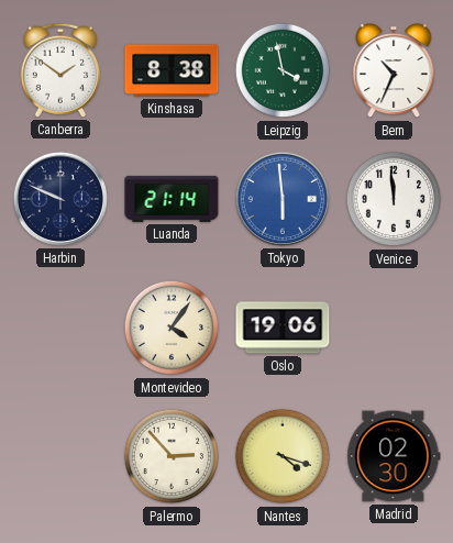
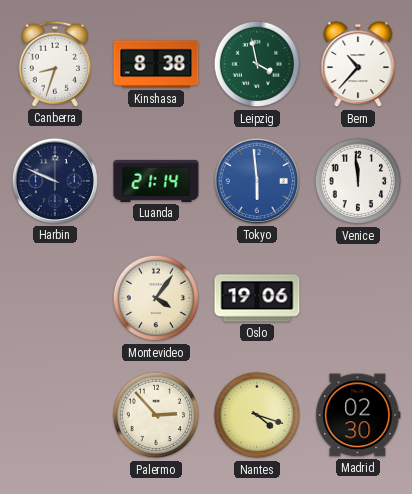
Canberra: 1:51 -> 8:33
Bern: 10:34 -> 10:37
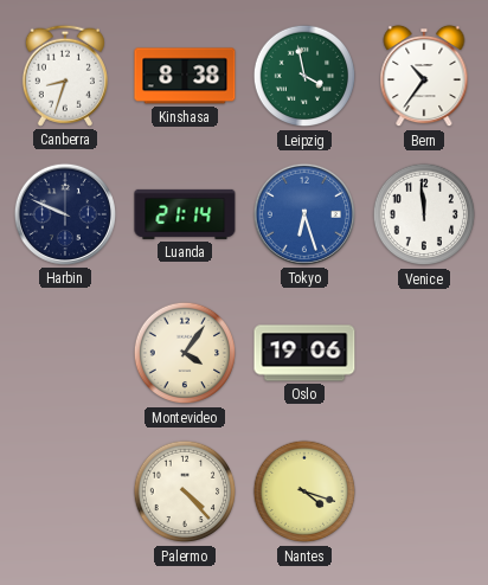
Bern: 10:37 -> 10:36
Tokyo: 5:59 -> 6:27
Palermo: 2:53 -> 4:23
Madrid: 02:30 -> none
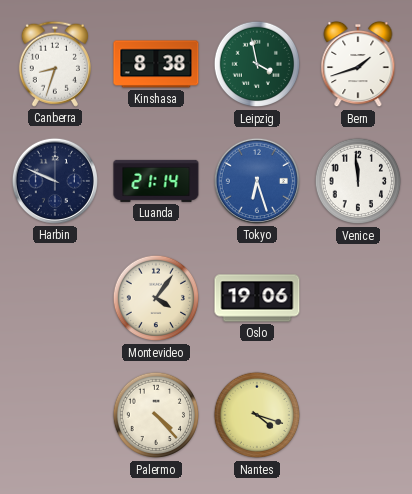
Bern: 10:36 -> 1:42
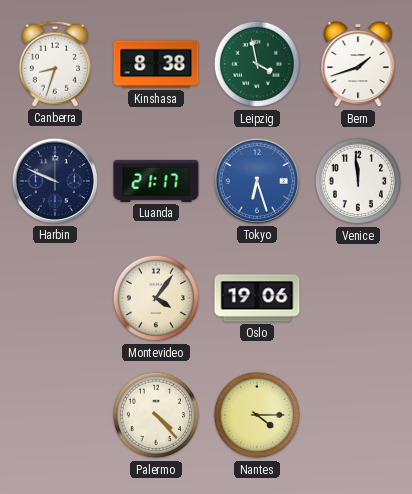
Luanda: 21:14 -> 21:17
Nantes: 4:18 -> 4:15
